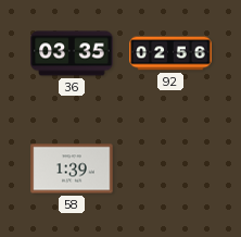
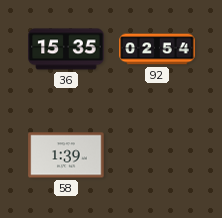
36: 03:35 -> 15:35
92: 02:56 -> 02:54
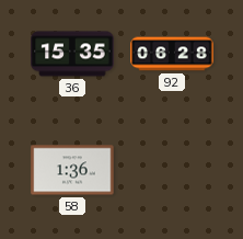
92: 02:54 -> 06:28
58: 1:39 -> 1:36
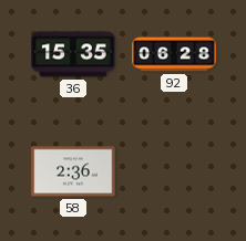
58: 1:36 -> 2:36
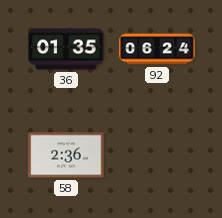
36: 15:35 -> 01:35
92: 06:28 -> 06:24
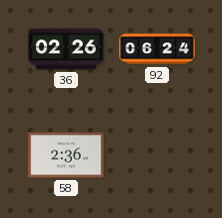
36: 01:35 -> 02:26
